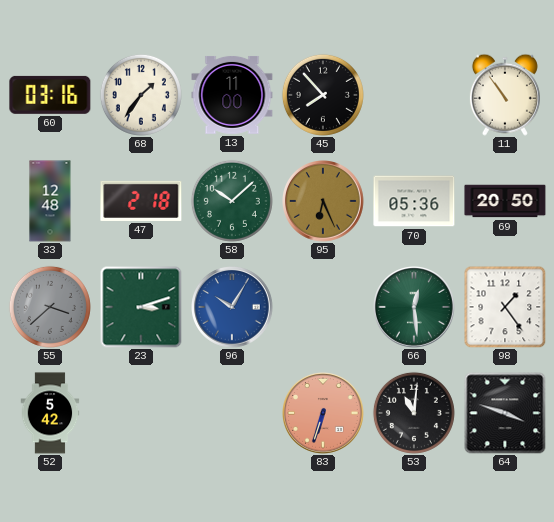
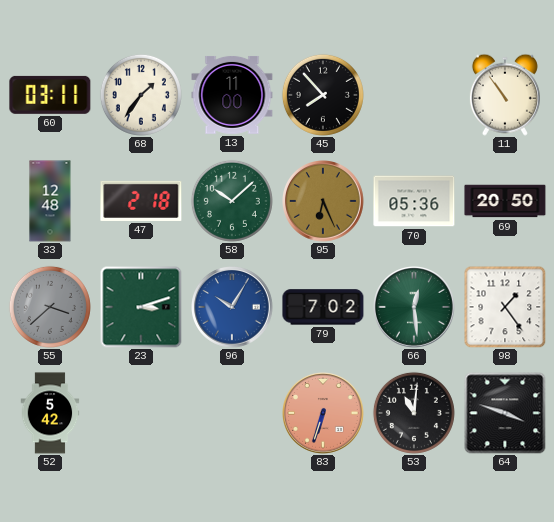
60: 03:16 -> 03:11
79: none -> 7:02
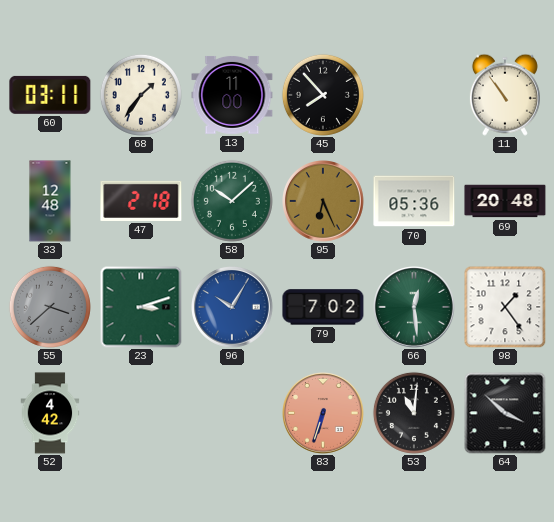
69: 20:50 -> 20:48
52: 5:42 -> 4:42
64: 3:48 -> 3:52
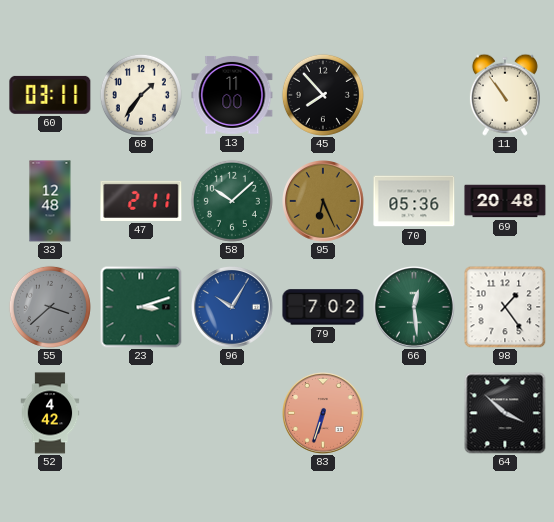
47: 2:18 -> 2:11
53: 11:01 -> none
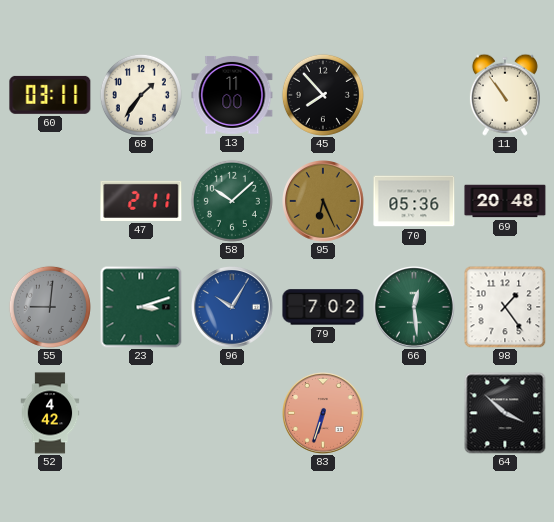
33: 12:48 -> none
55: 3:38 -> 9:01
